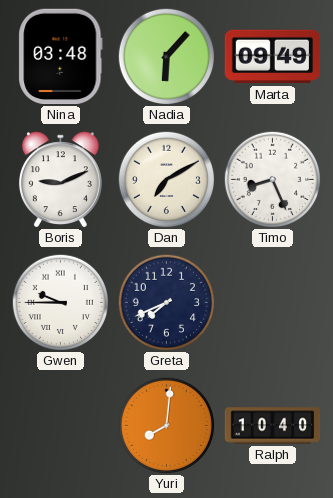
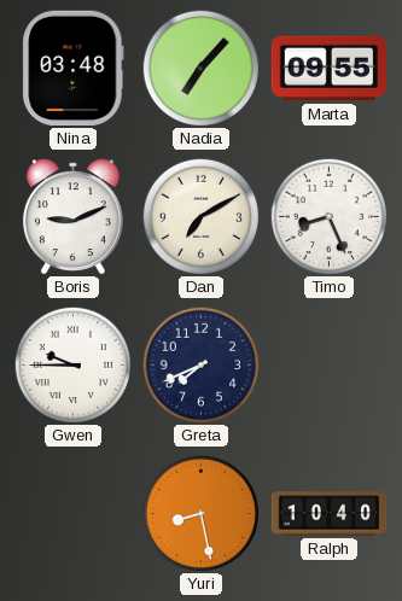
Nadia: 6:07 -> 7:07
Marta: 09:49 -> 09:55
Yuri: 8:01 -> 8:28
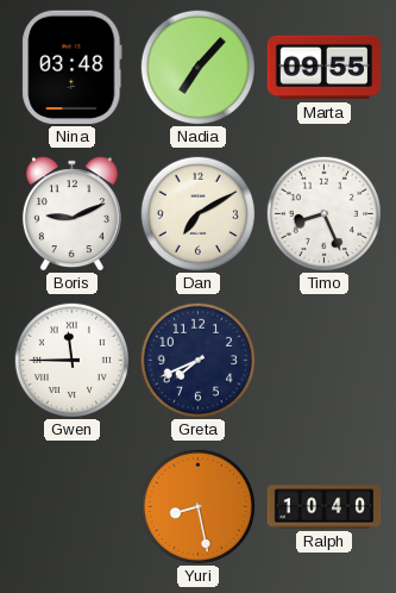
Gwen: 9:45 -> 11:45
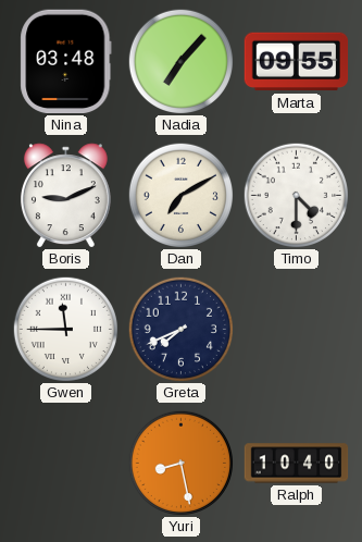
Timo: 8:26 -> 4:30
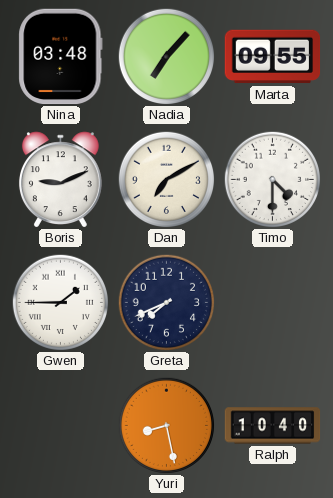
Gwen: 11:45 -> 1:45
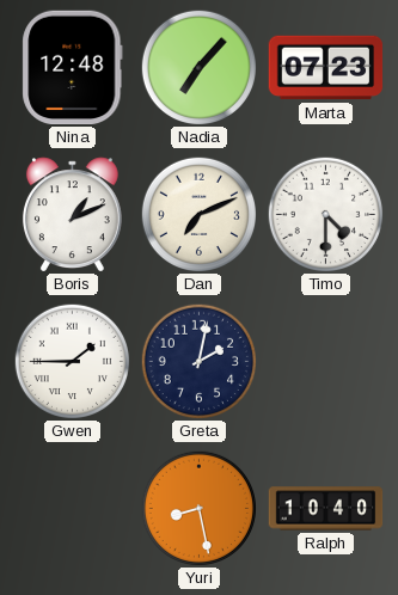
Nina: 03:48 -> 12:48
Marta: 09:55 -> 07:23
Boris: 9:11 -> 1:11
Dan: 7:10 -> 7:11
Greta: 7:41 -> 2:02
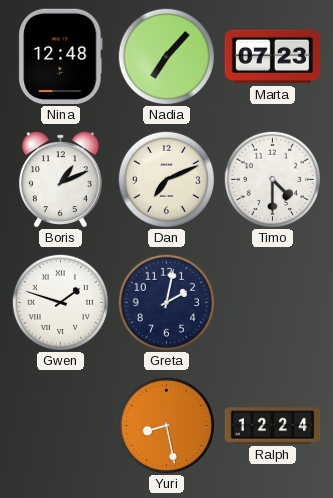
Gwen: 1:45 -> 1:48
Ralph: 10:40 -> 12:24
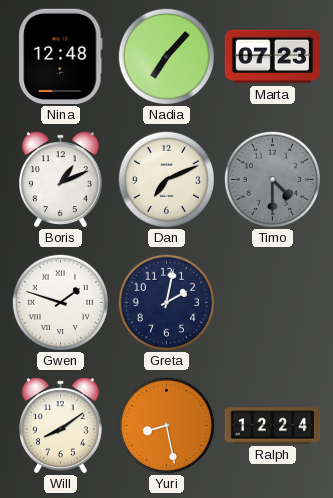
Timo dial: white -> grey
Will: none -> 8:09
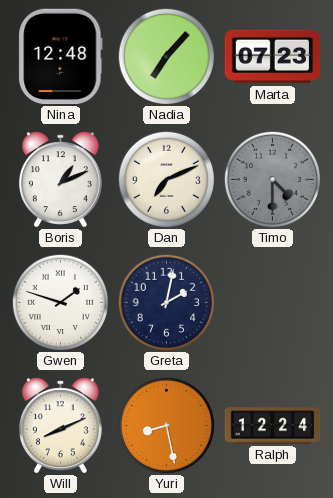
Will: 8:09 -> 8:11
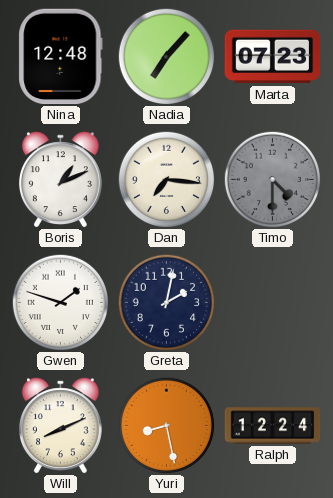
Dan: 7:11 -> 7:16
